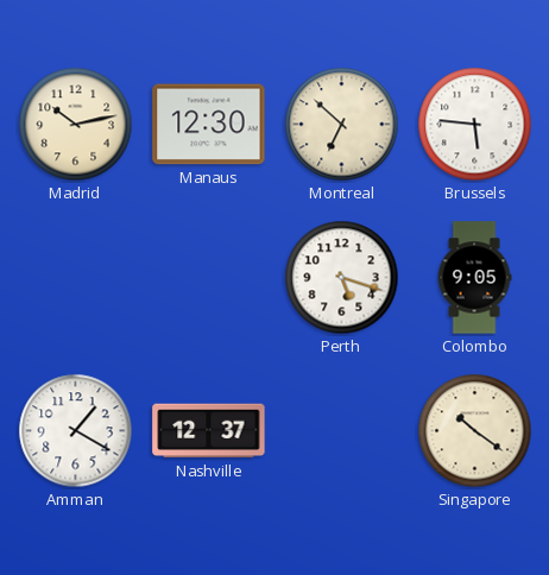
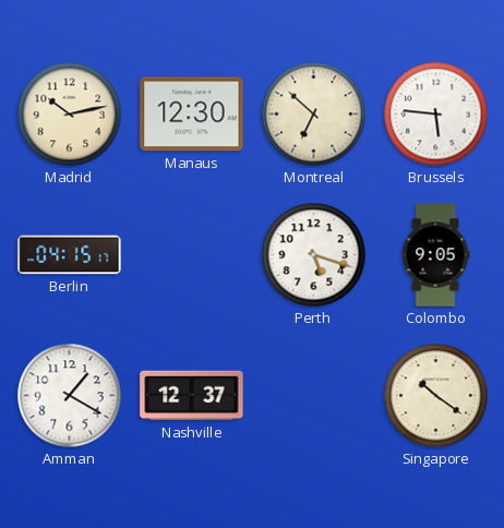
Berlin: none -> 04:15
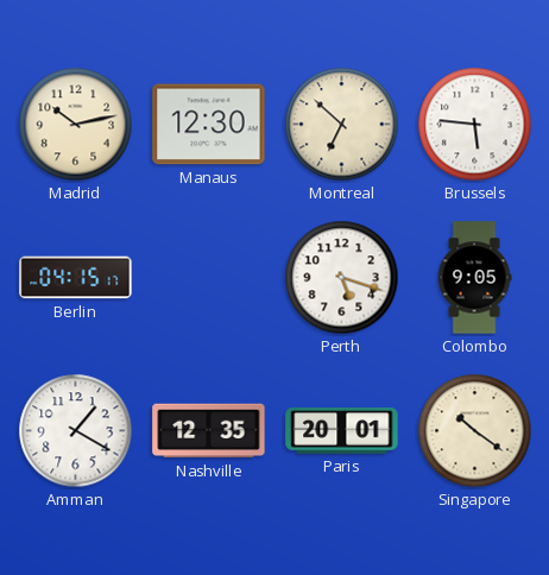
Nashville: 12:37 -> 12:35
Paris: none -> 20:01
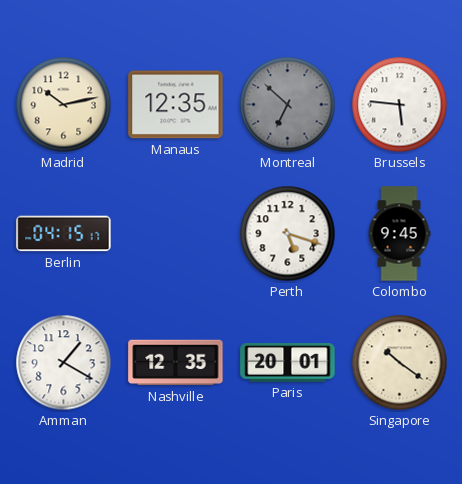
Manaus: 12:30 -> 12:35
Montreal dial: cream -> grey
Colombo: 9:05 -> 9:45
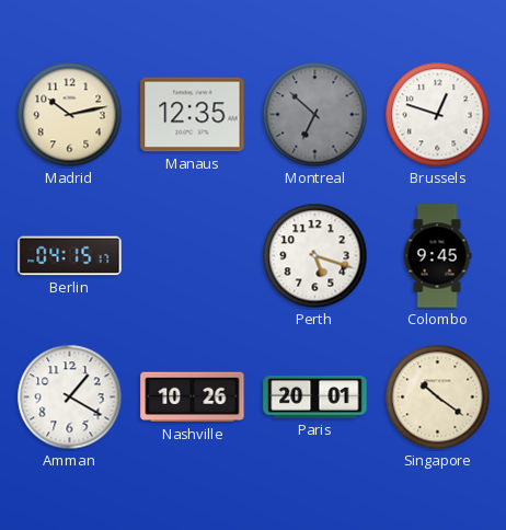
Brussels: 5:46 -> 12:48
Nashville: 12:35 -> 10:26
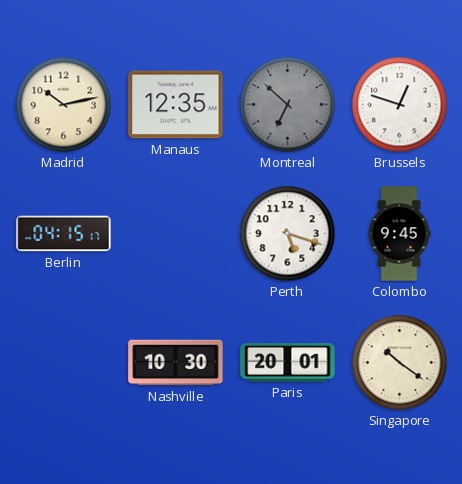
Amman: 1:20 -> none
Nashville: 10:26 -> 10:30
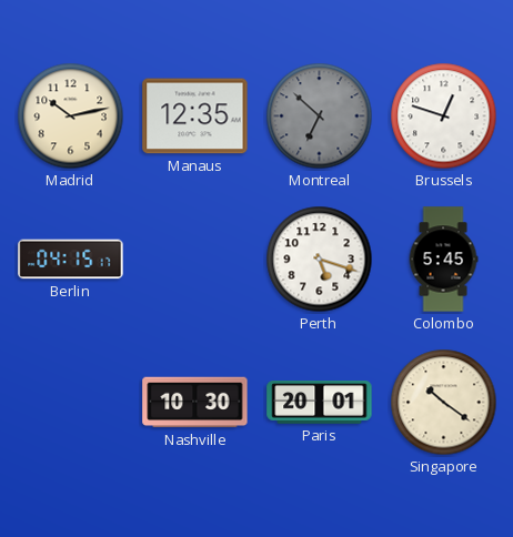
Colombo: 9:45 -> 5:45
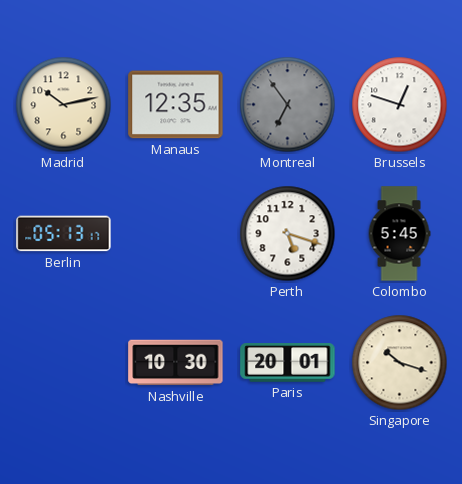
Montreal: 6:52 -> 6:54
Berlin: 04:15 -> 05:13
Singapore: 10:21 -> 10:18
